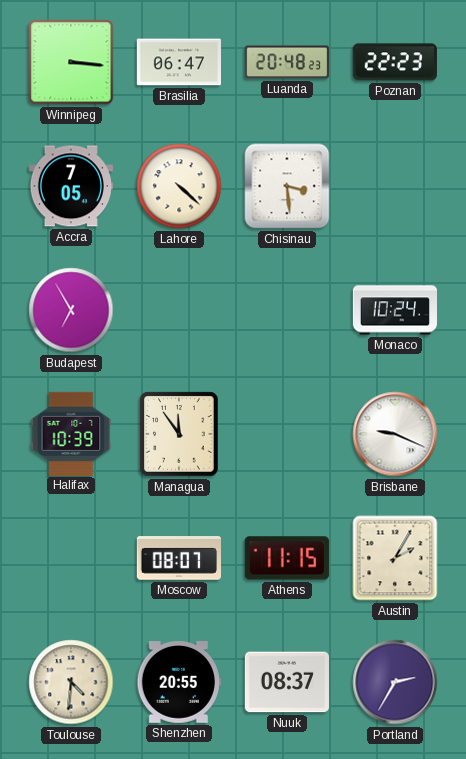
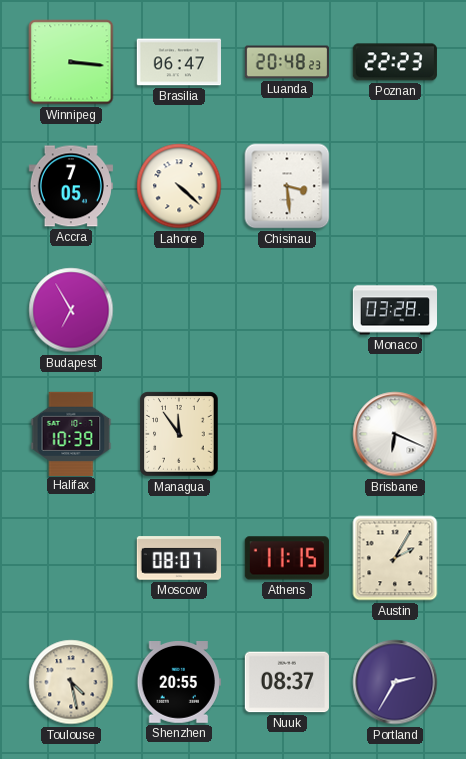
Monaco: 10:24 -> 03:28
Brisbane: 9:19 -> 6:19
Toulouse: 4:31 -> 4:28
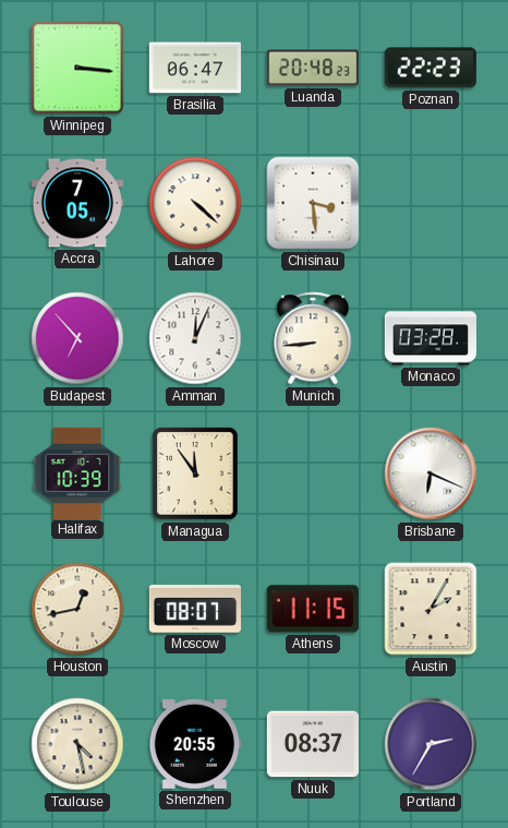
Budapest: 6:55 -> 6:53
Amman: none -> 12:04
Munich: none -> 8:44
Houston: none -> 12:43
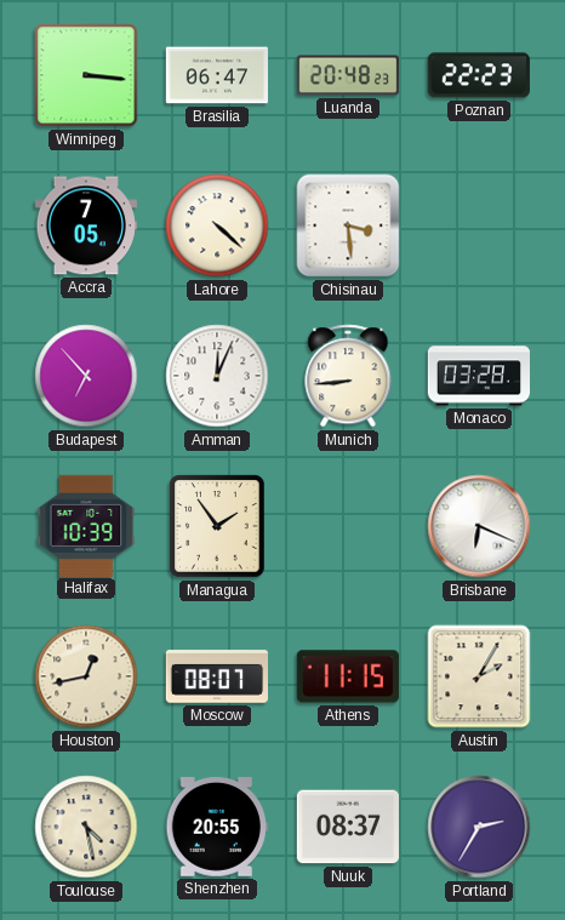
Managua: 11:54 -> 1:54
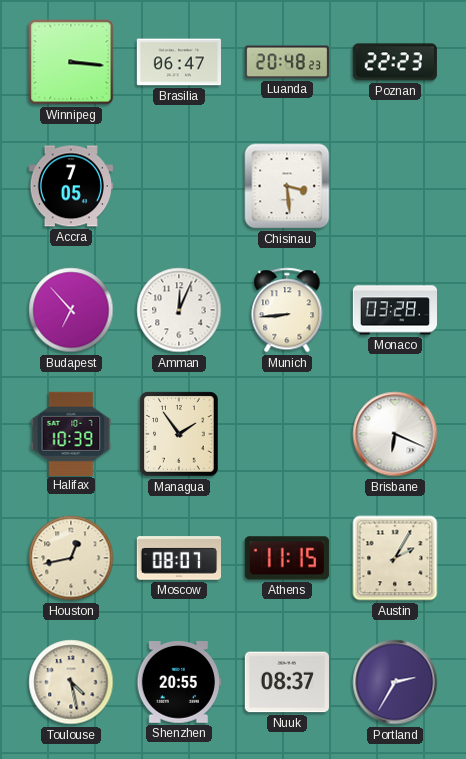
Lahore: 4:22 -> none
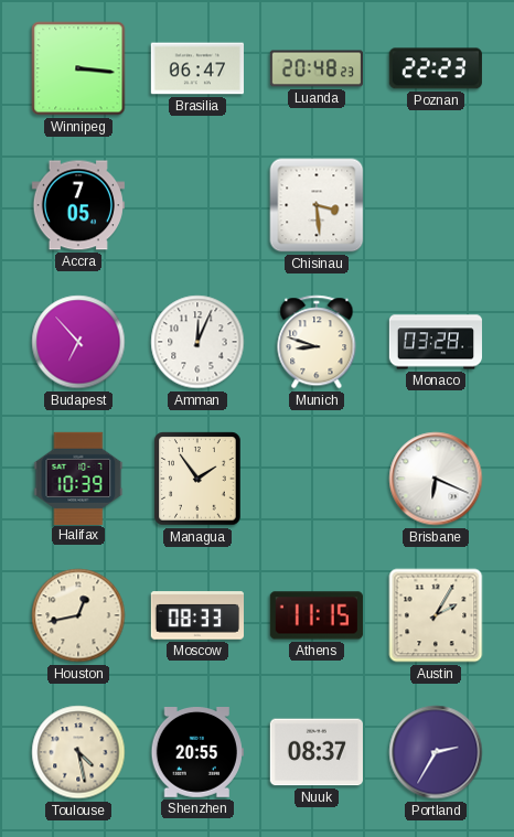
Munich: 8:44 -> 8:48
Moscow: 08:07 -> 08:33
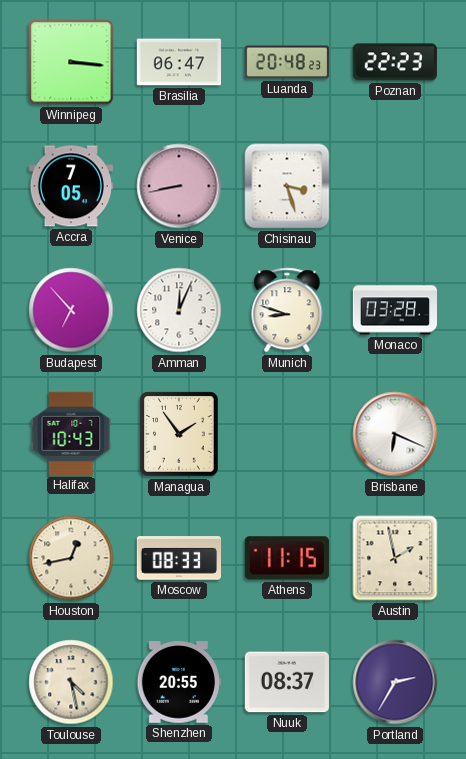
Venice: none -> 8:43
Chisinau: 3:29 -> 3:27
Halifax: 10:39 -> 10:43
Austin: 2:05 -> 1:58
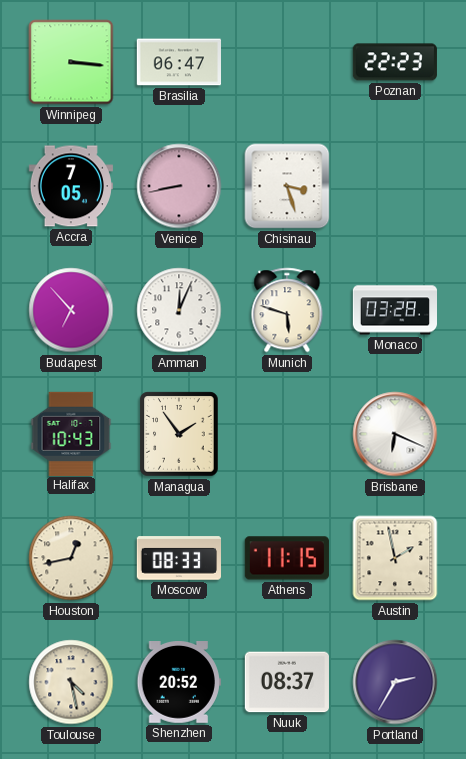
Luanda: 20:48 -> none
Munich: 8:48 -> 5:48
Shenzhen: 20:55 -> 20:52
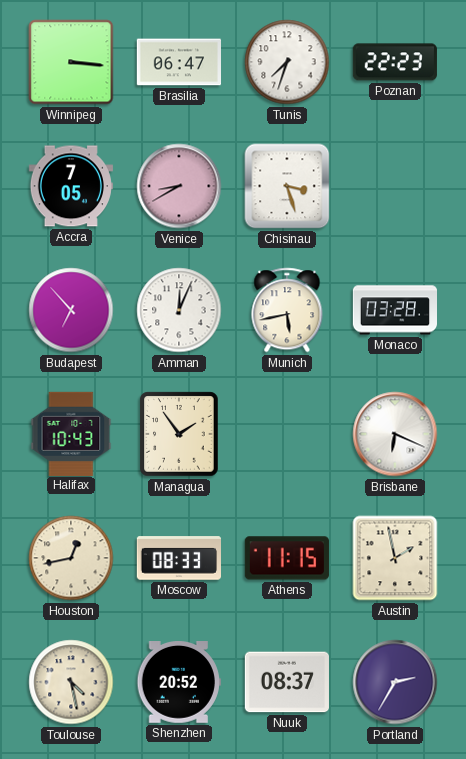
Tunis: none -> 7:33
Venice: 8:43 -> 8:40
Munich: 5:48 -> 5:43
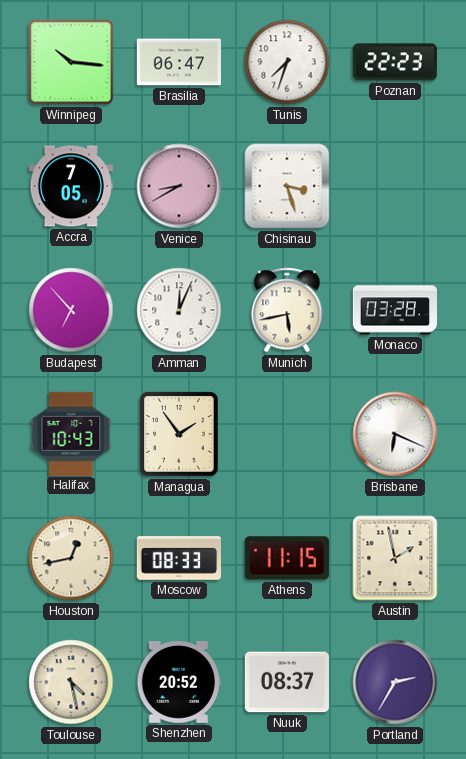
Winnipeg: 3:16 -> 10:16
